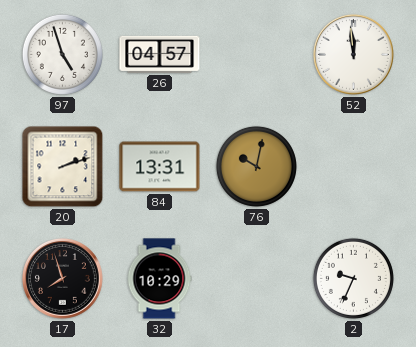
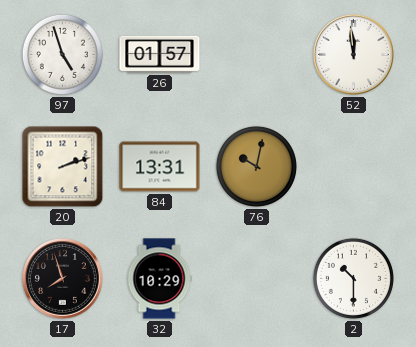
26: 04:57 -> 01:57
2: 9:34 -> 10:30
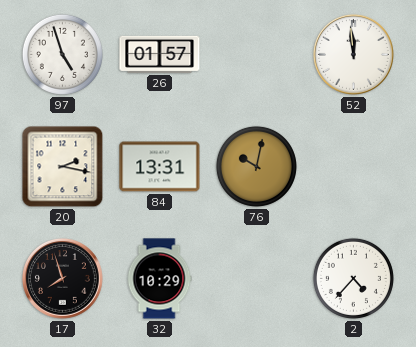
20: 2:12 -> 2:17
2: 10:30 -> 4:37
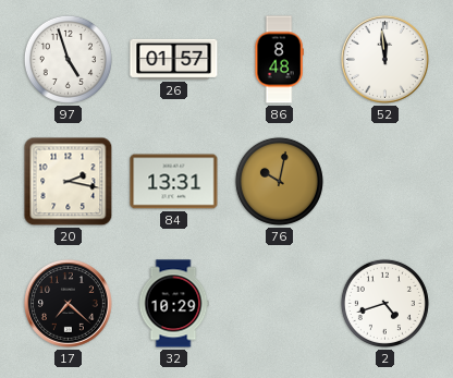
86: none -> 8:48
17: 7:57 -> 7:22
2: 4:37 -> 4:42
